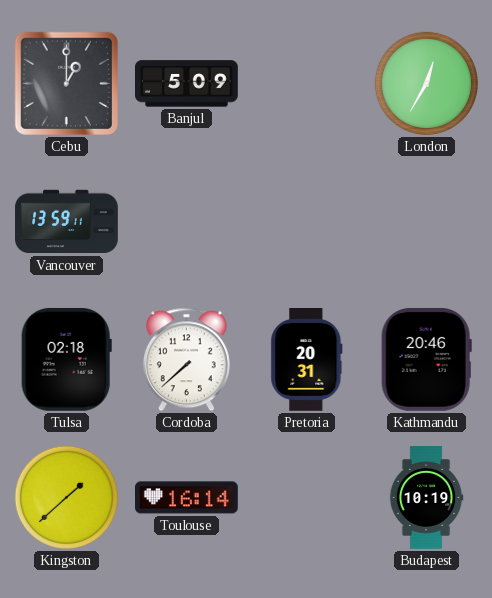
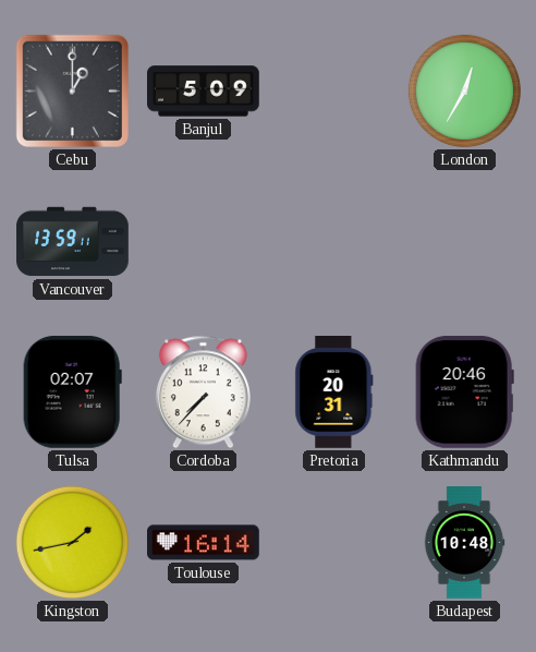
Tulsa: 02:18 -> 02:07
Cordoba: 7:38 -> 7:37
Kingston: 1:38 -> 1:43
Budapest: 10:19 -> 10:48
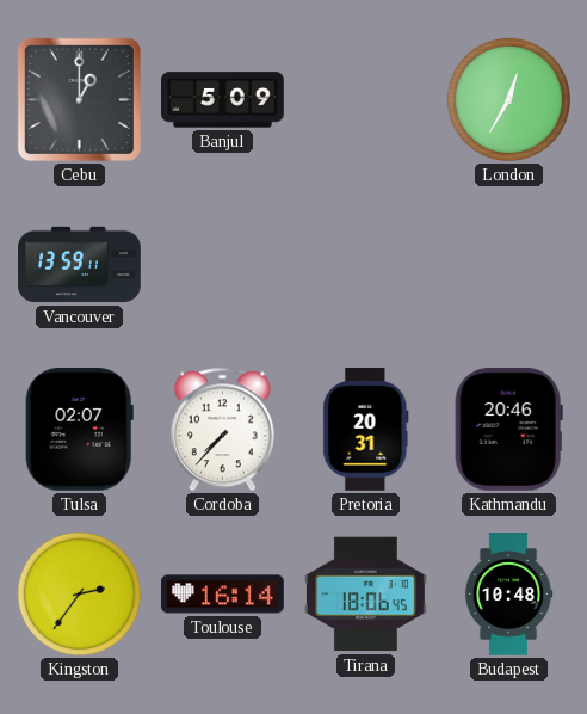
Kingston: 1:43 -> 2:36
Tirana: none -> 18:06
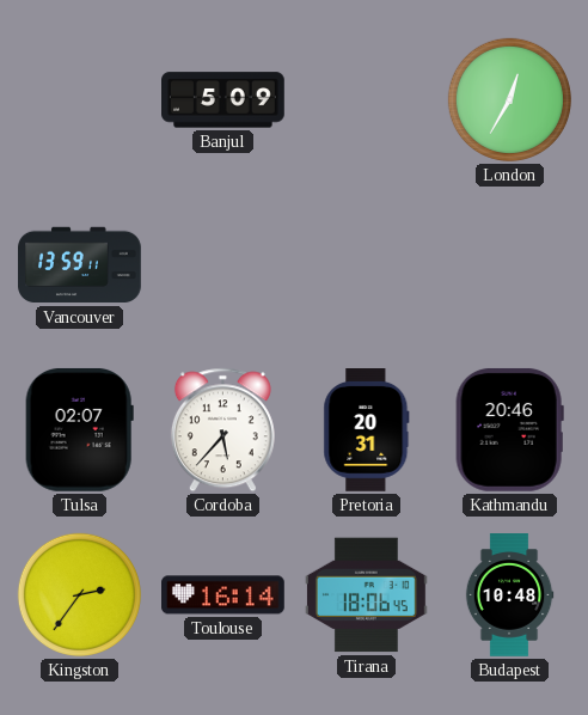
Cebu: 1:00 -> none
Cordoba: 7:37 -> 5:37
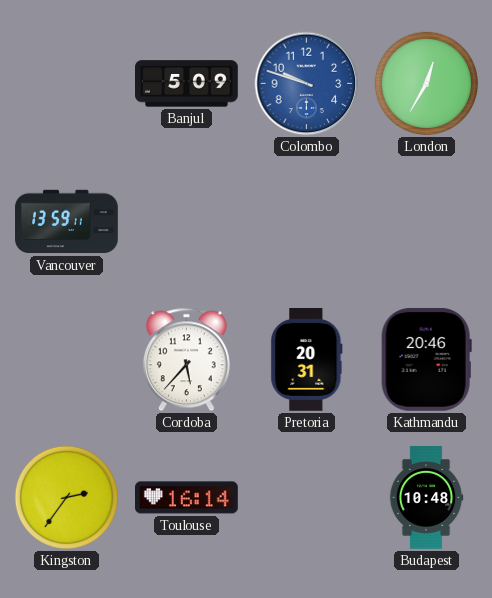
Colombo: none -> 9:48
Tulsa: 02:07 -> none
Tirana: 18:06 -> none
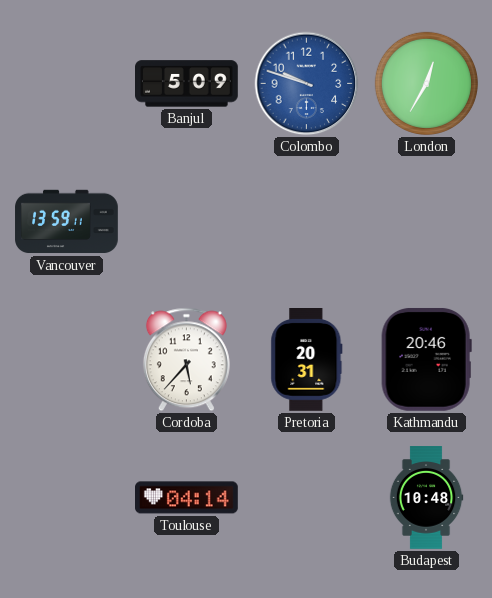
Kingston: 2:36 -> none
Toulouse: 16:14 -> 04:14
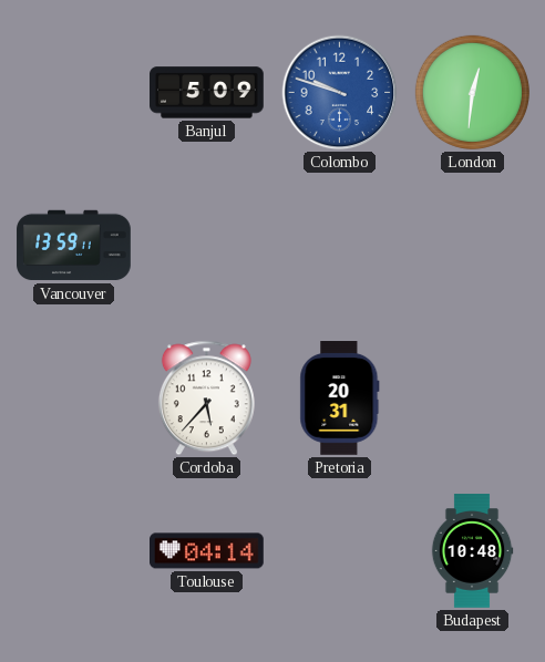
London: 12:35 -> 12:31
Kathmandu: 20:46 -> none
